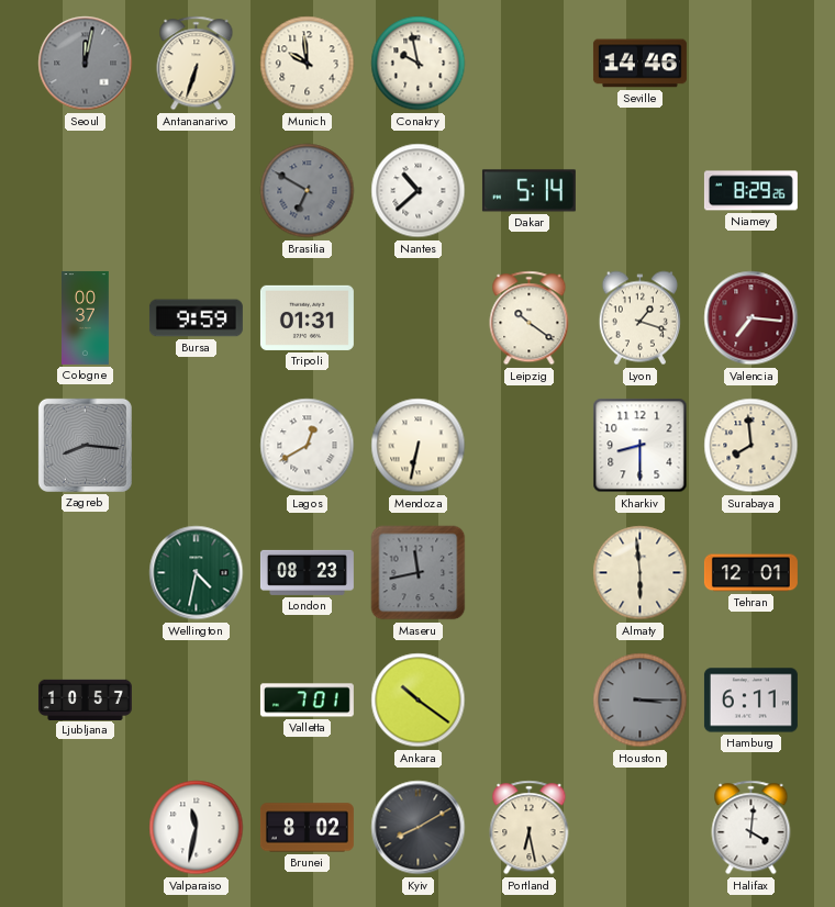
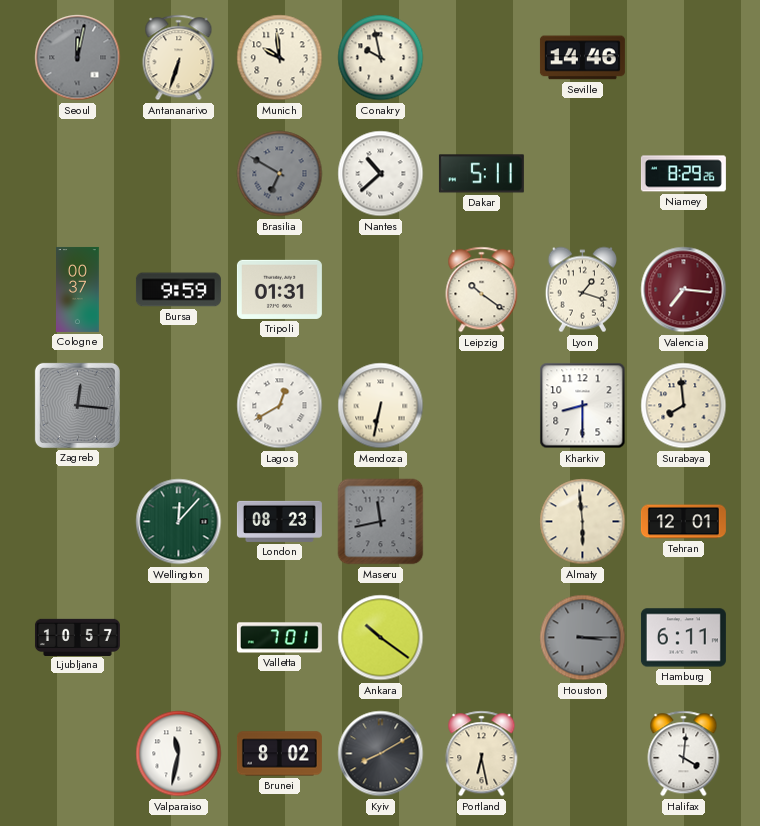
Dakar: 5:14 -> 5:11
Zagreb: 8:16 -> 12:16
Wellington: 4:32 -> 12:07
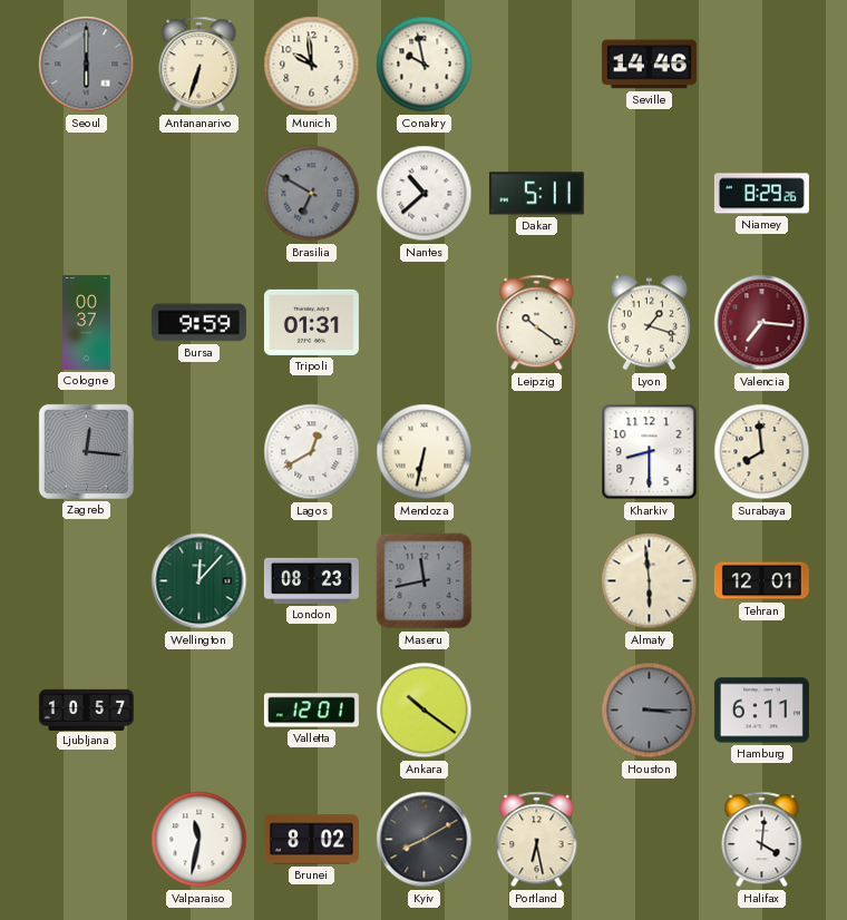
Seoul: 12:02 -> 6:00
Valletta: 7:01 -> 12:01
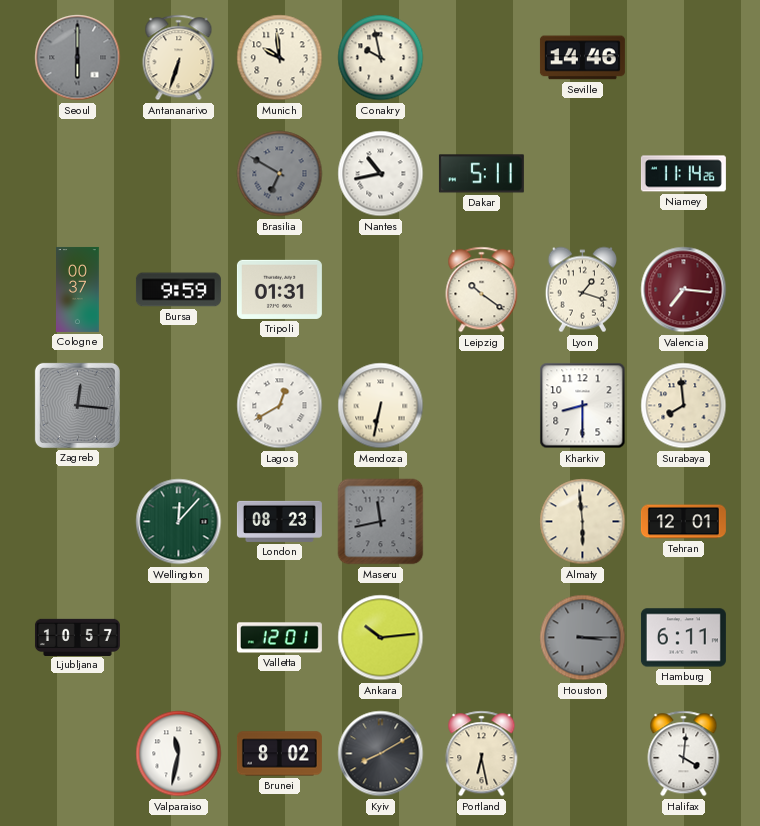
Nantes: 10:38 -> 10:43
Niamey: 8:29 -> 11:14
Ankara: 10:21 -> 10:14
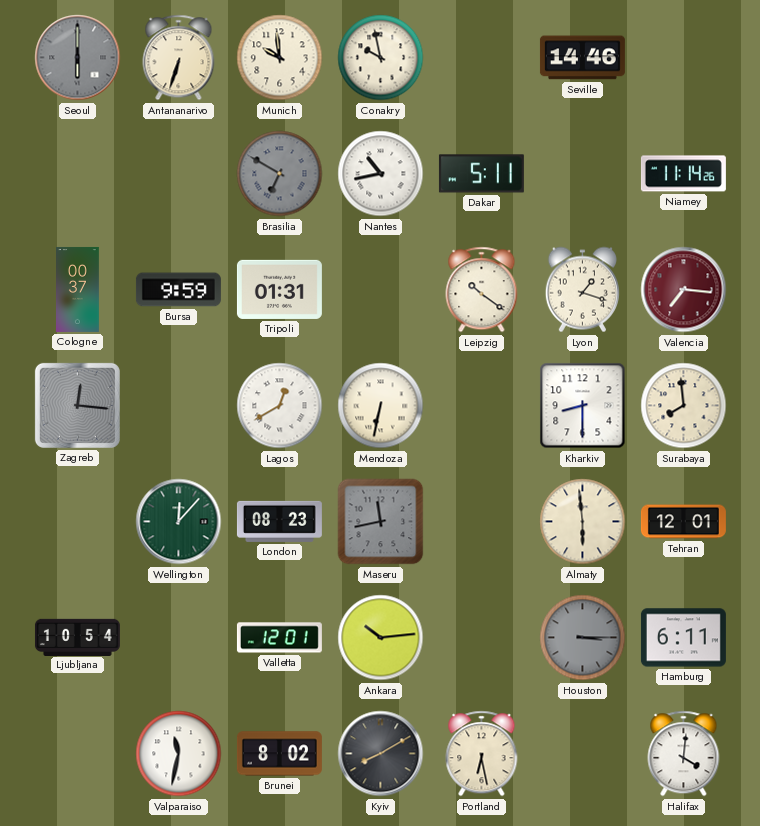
Ljubljana: 10:57 -> 10:54
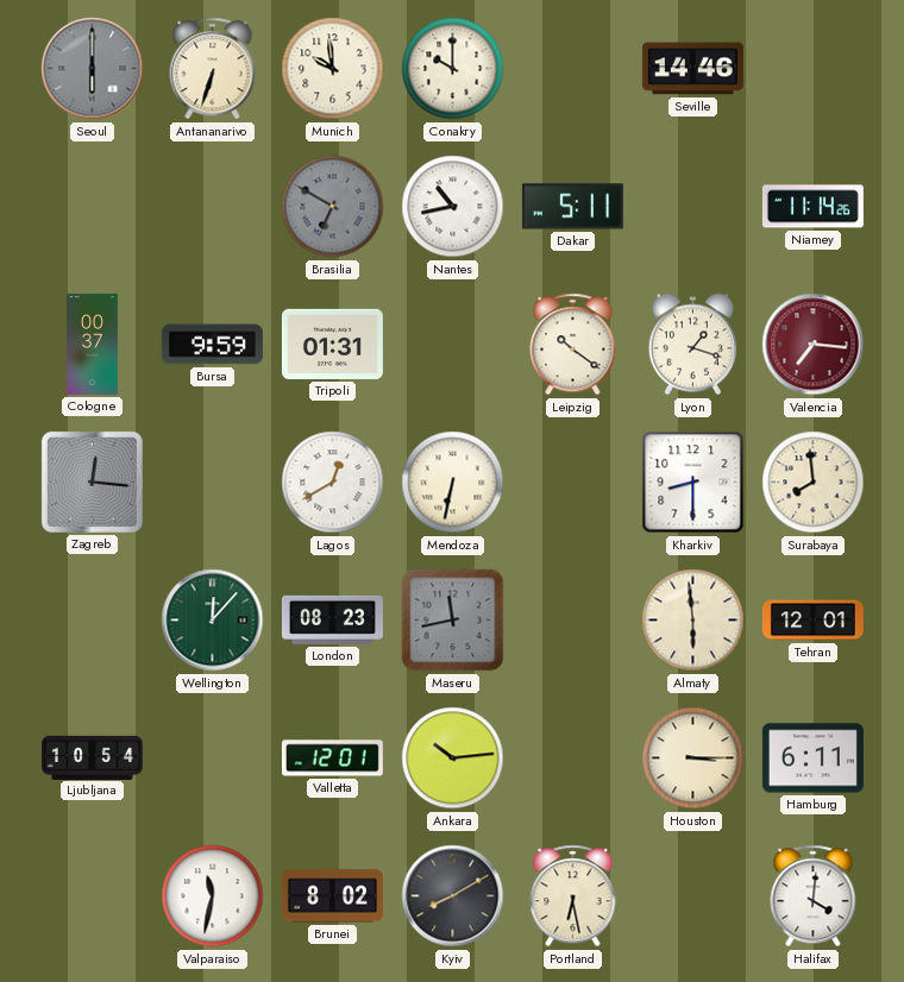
Conakry: 9:58 -> 10:00
Houston dial: grey -> cream
